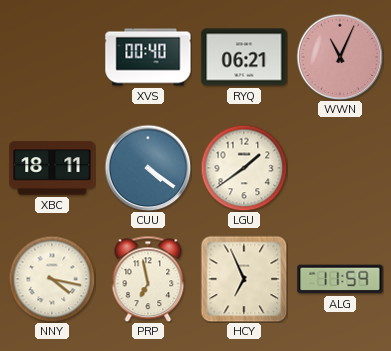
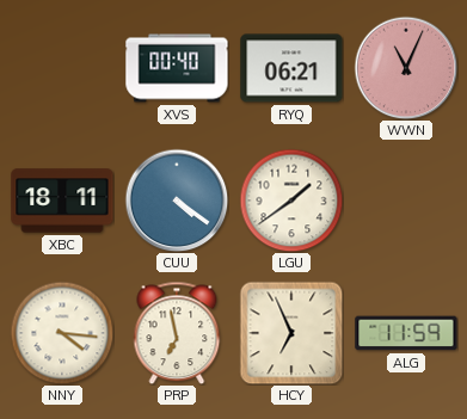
NNY: 4:17 -> 4:16
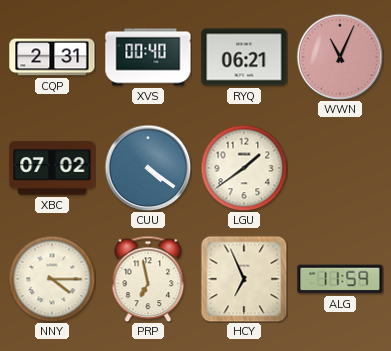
CQP: none -> 2:31
XBC: 18:11 -> 07:02
NNY: 4:16 -> 4:15
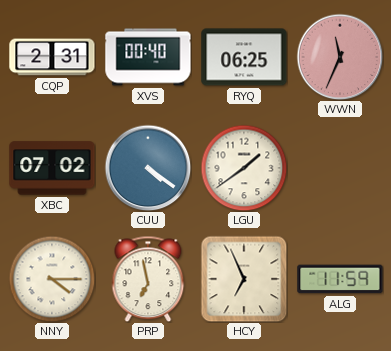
RYQ: 06:21 -> 06:25
WWN: 11:04 -> 11:34
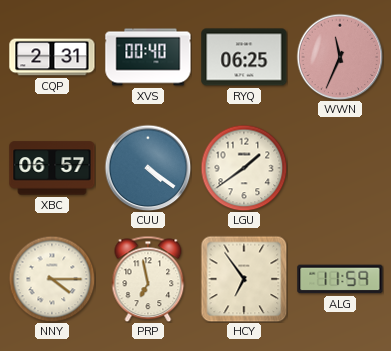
XBC: 07:02 -> 06:57
HCY: 6:56 -> 6:54
